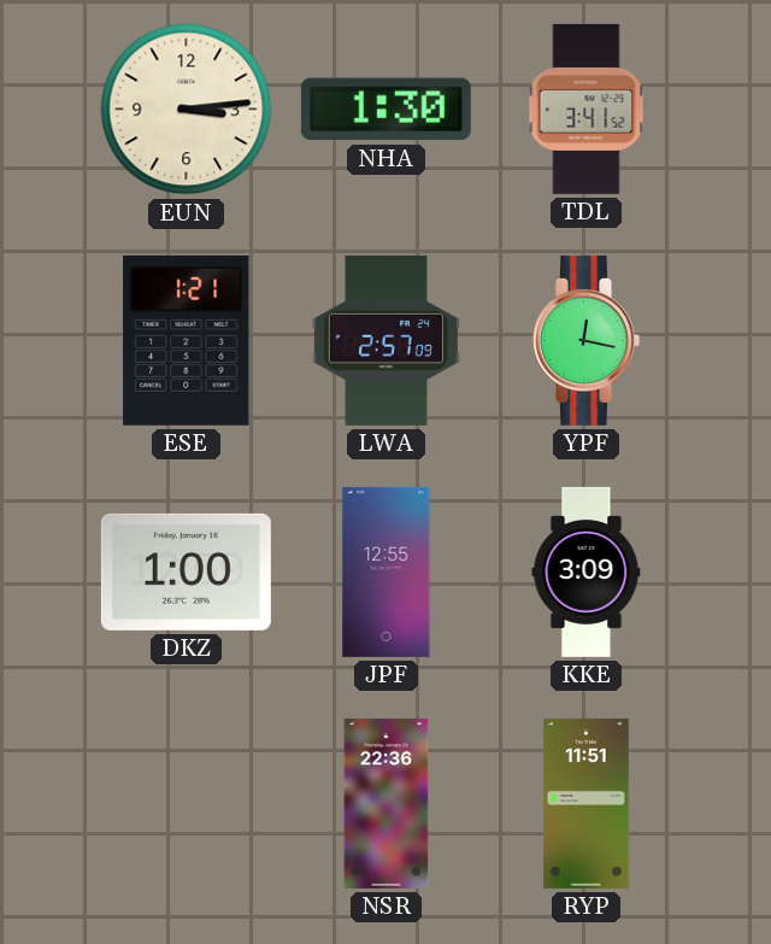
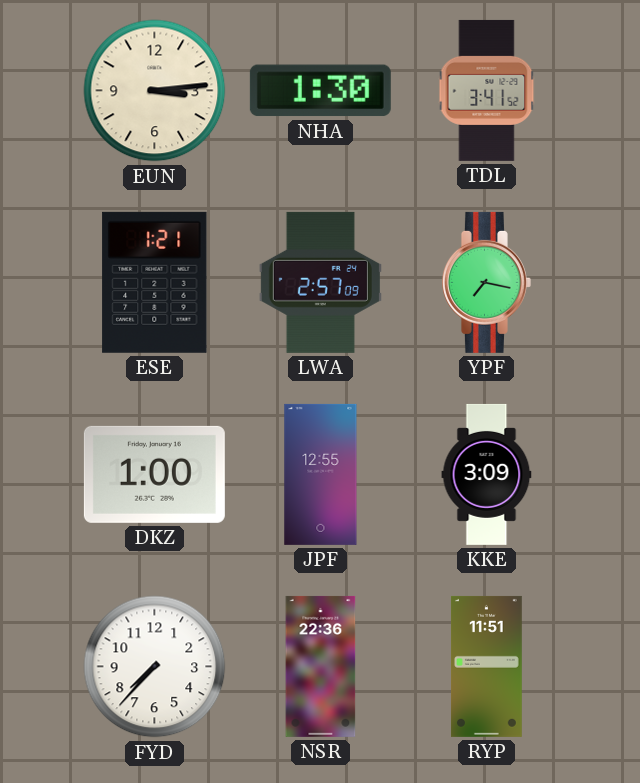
YPF: 12:17 -> 7:17
FYD: none -> 7:37
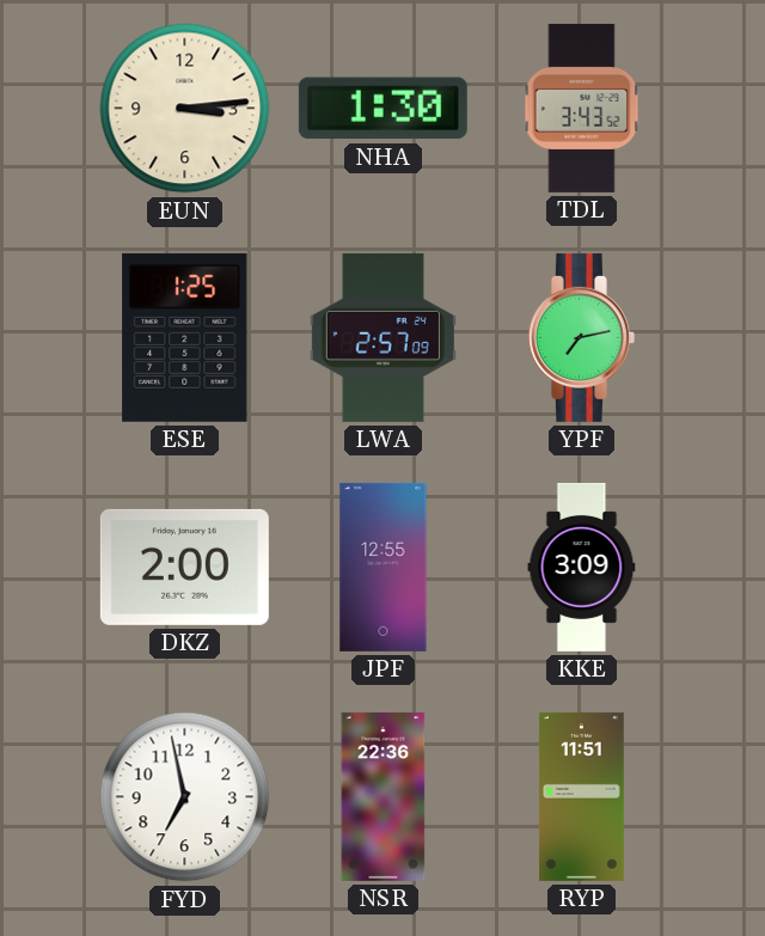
TDL: 3:41 -> 3:43
ESE: 1:21 -> 1:25
YPF: 7:17 -> 7:13
DKZ: 1:00 -> 2:00
FYD: 7:37 -> 6:58
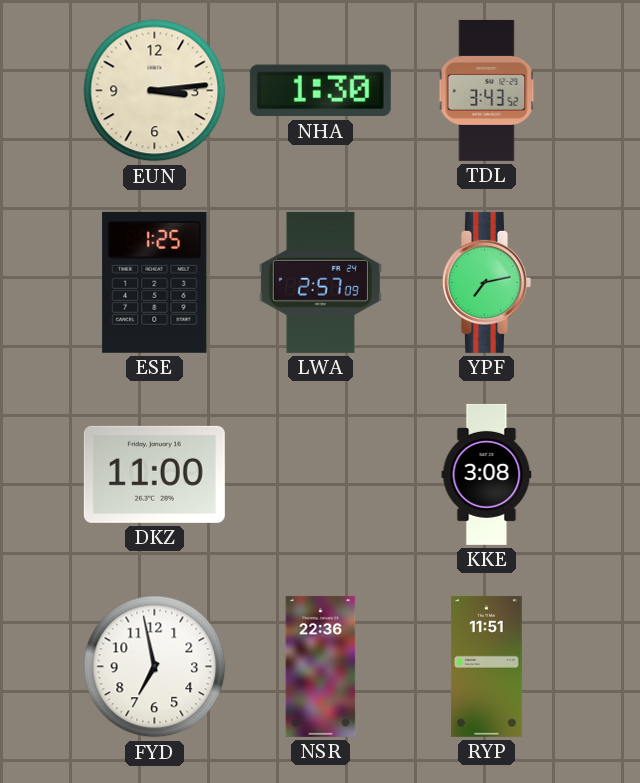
DKZ: 2:00 -> 11:00
JPF: 12:55 -> none
KKE: 3:09 -> 3:08
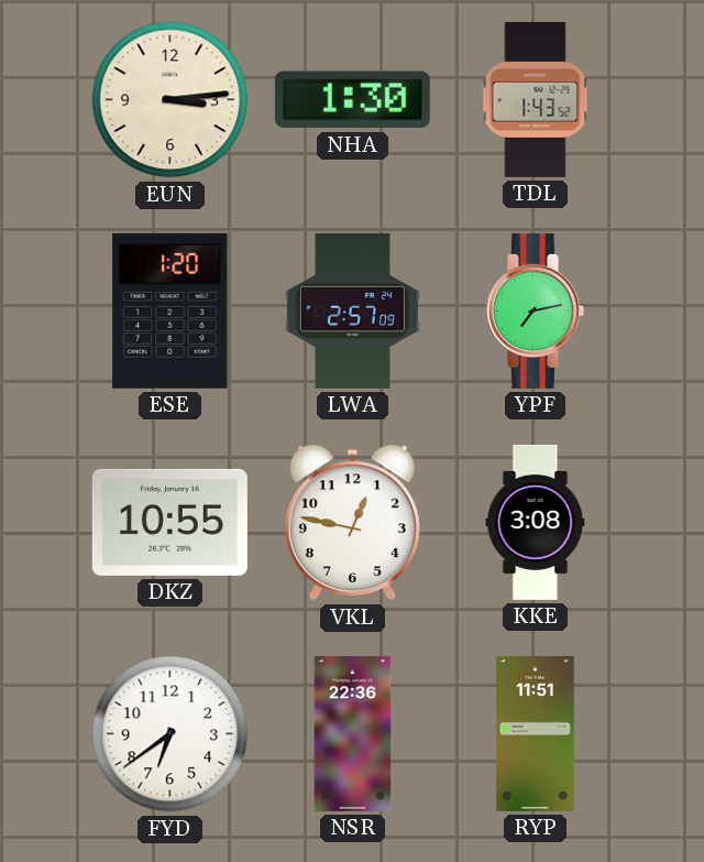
TDL: 3:43 -> 1:43
ESE: 1:25 -> 1:20
DKZ: 11:00 -> 10:55
VKL: none -> 12:47
FYD: 6:58 -> 6:39
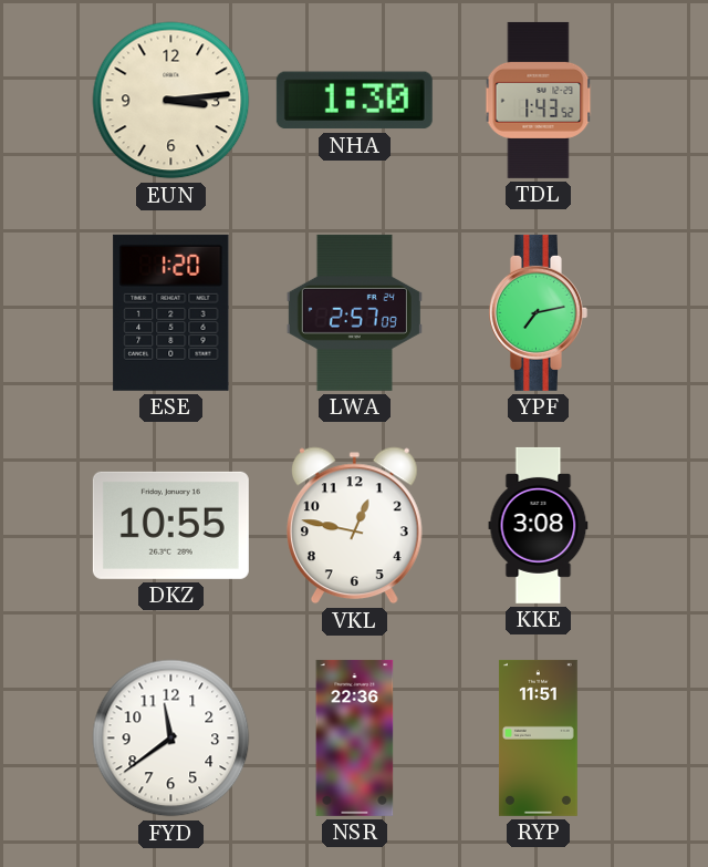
FYD: 6:39 -> 11:39
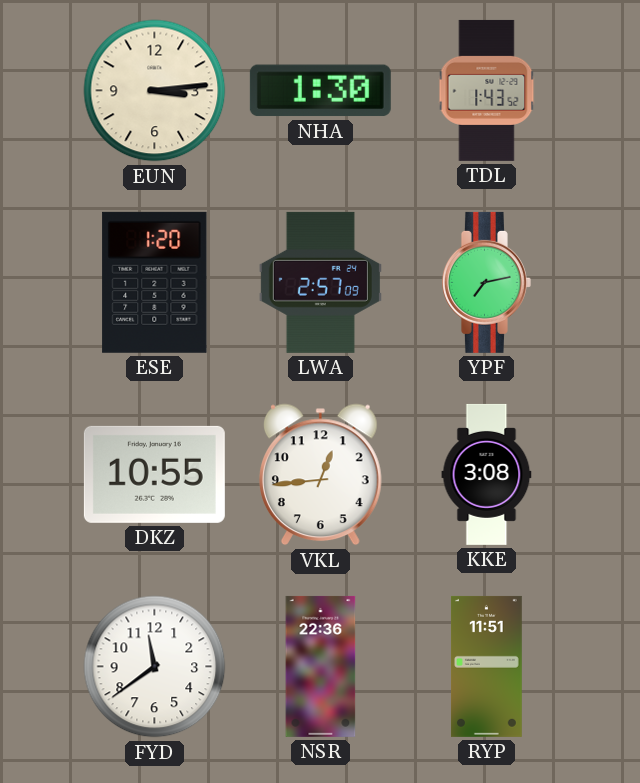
VKL: 12:47 -> 12:44
